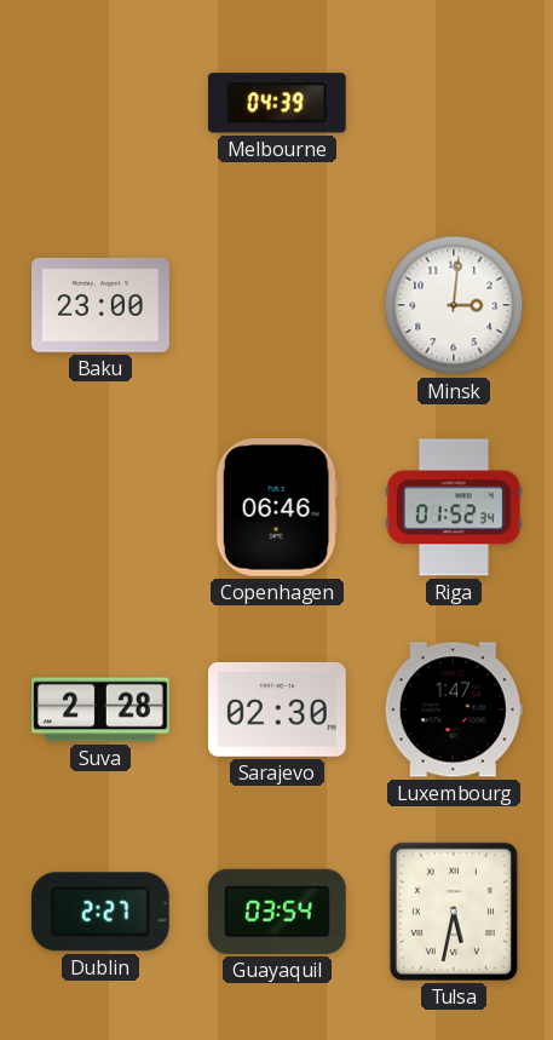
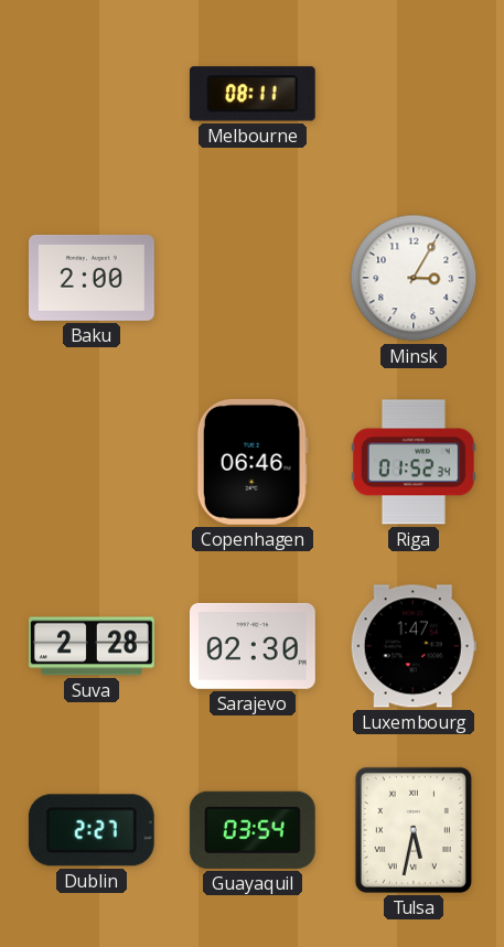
Melbourne: 04:39 -> 08:11
Baku: 23:00 -> 2:00
Minsk: 3:01 -> 3:05
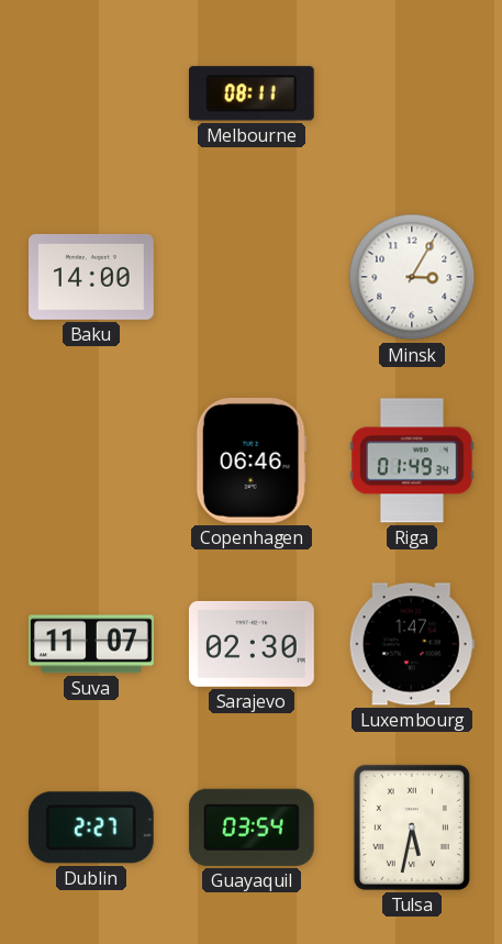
Baku: 2:00 -> 14:00
Riga: 01:52 -> 01:49
Suva: 2:28 -> 11:07
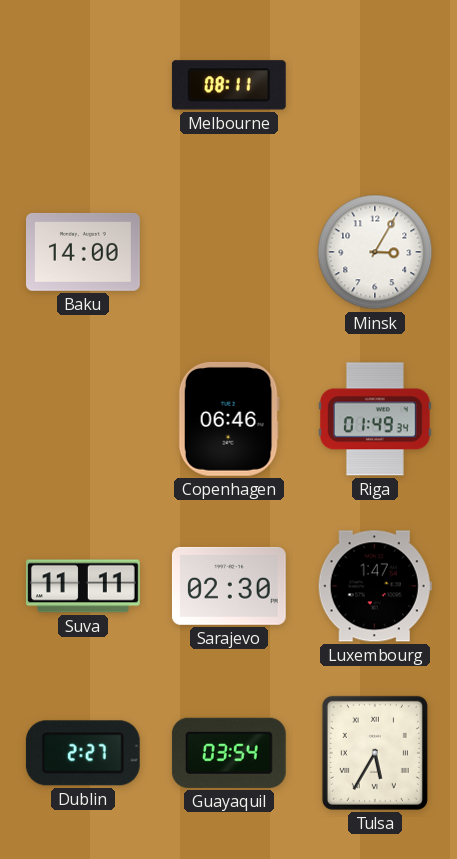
Suva: 11:07 -> 11:11
Tulsa: 5:32 -> 5:35
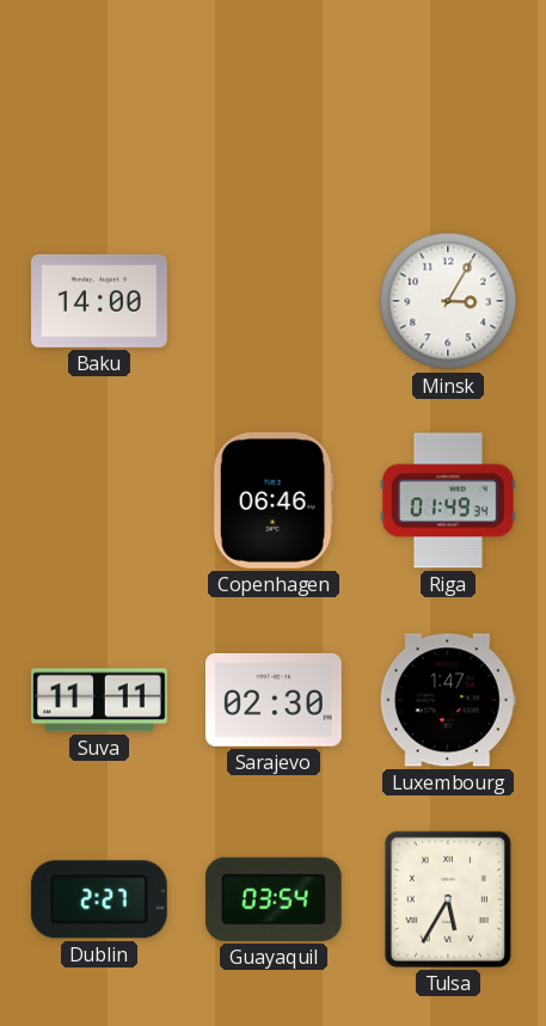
Melbourne: 08:11 -> none
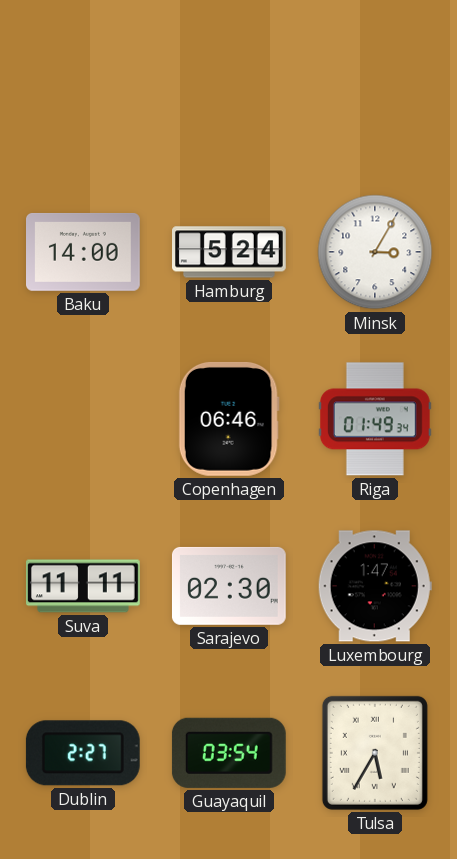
Hamburg: none -> 5:24
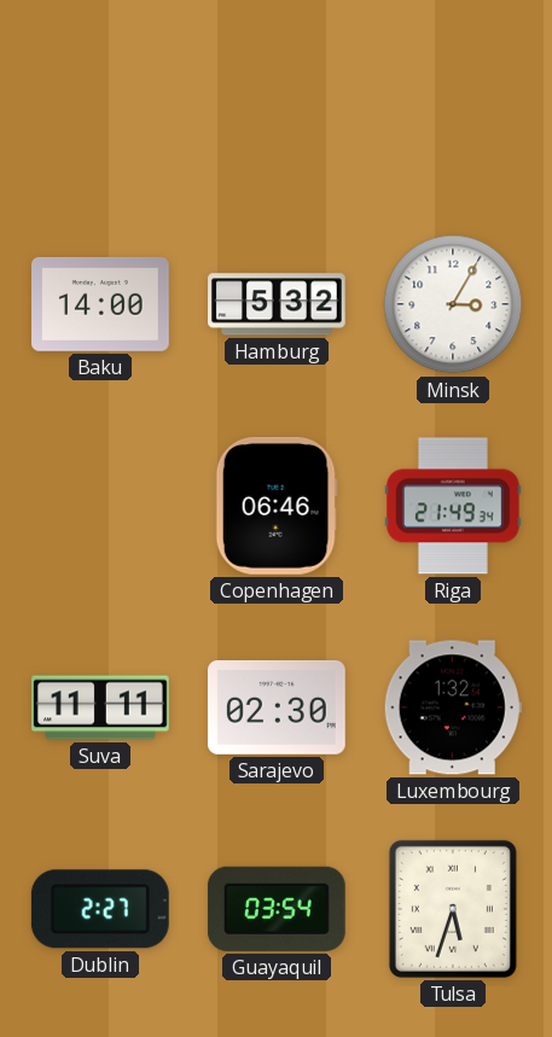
Hamburg: 5:24 -> 5:32
Riga: 01:49 -> 21:49
Luxembourg: 1:47 -> 1:32
Tulsa: 5:35 -> 5:33
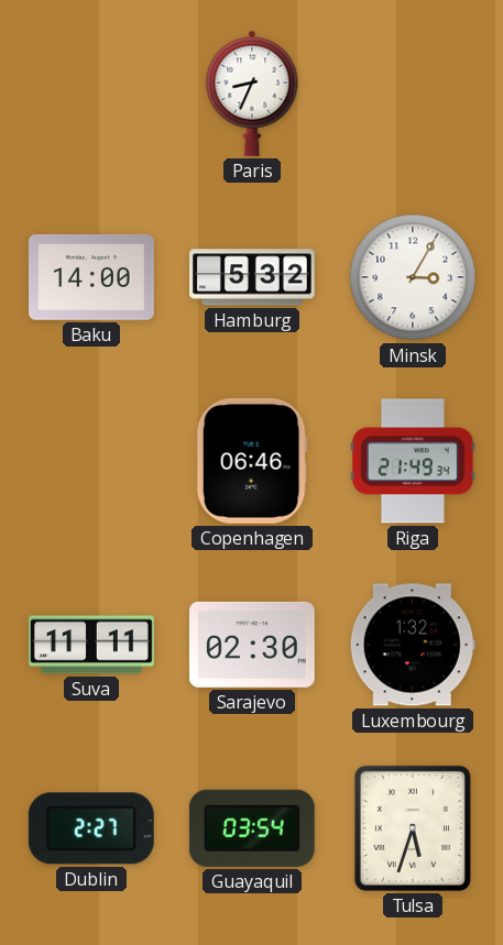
Paris: none -> 8:34
